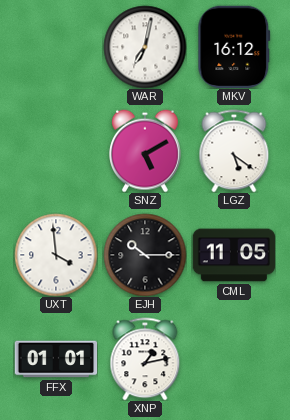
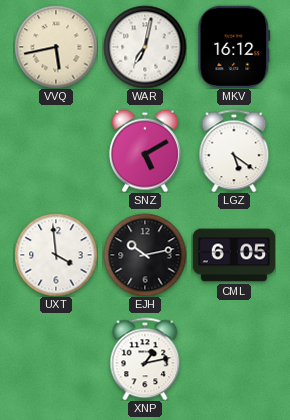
VVQ: none -> 5:43
EJH: 10:15 -> 10:13
CML: 11:05 -> 6:05
FFX: 01:01 -> none
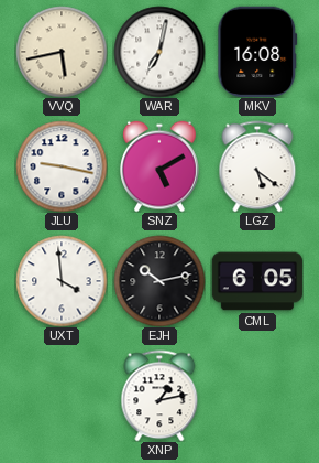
MKV: 16:12 -> 16:08
JLU: none -> 9:17
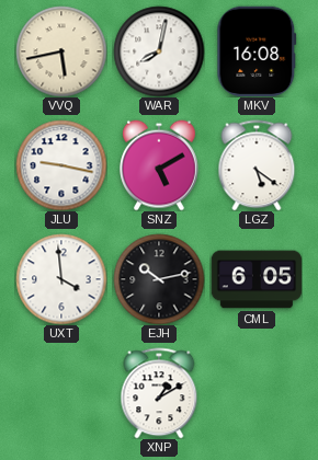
WAR: 7:02 -> 8:02
XNP: 1:13 -> 1:10
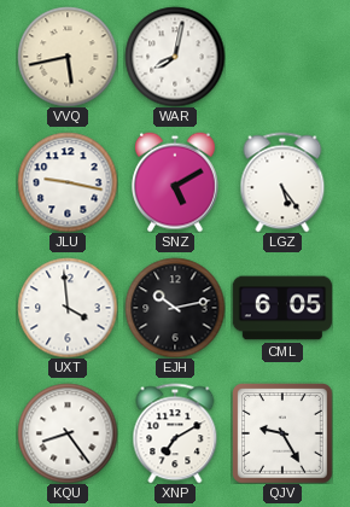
MKV: 16:08 -> none
LGZ: 5:21 -> 5:24
KQU: none -> 8:24
XNP: 1:10 -> 7:10
QJV: none -> 9:25
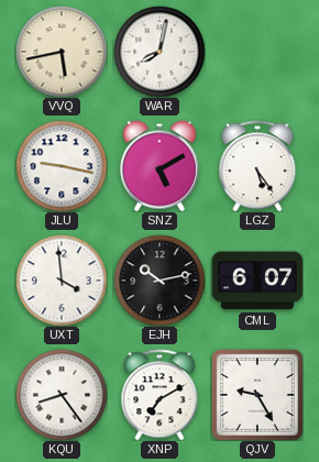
CML: 6:05 -> 6:07
